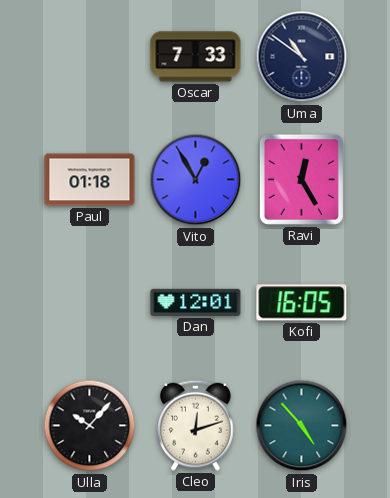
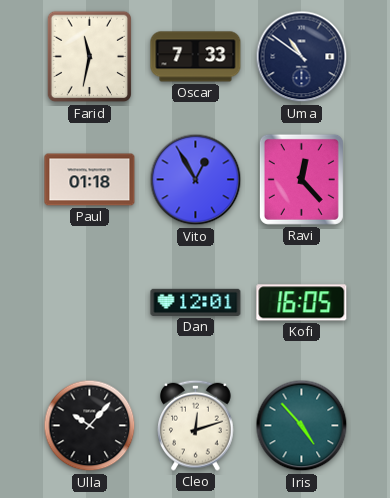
Farid: none -> 11:32
Ravi: 12:25 -> 12:23
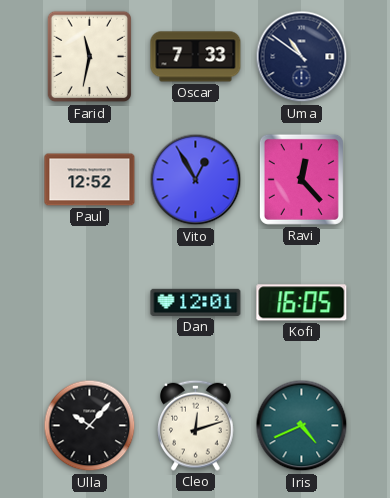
Paul: 01:18 -> 12:52
Iris: 4:53 -> 4:41
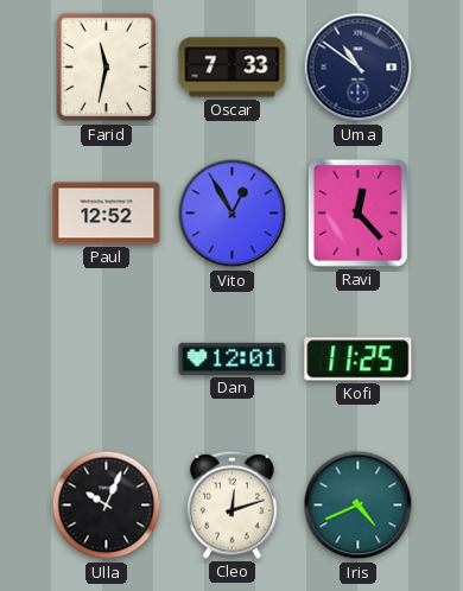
Kofi: 16:05 -> 11:25
Ulla: 10:07 -> 10:04
